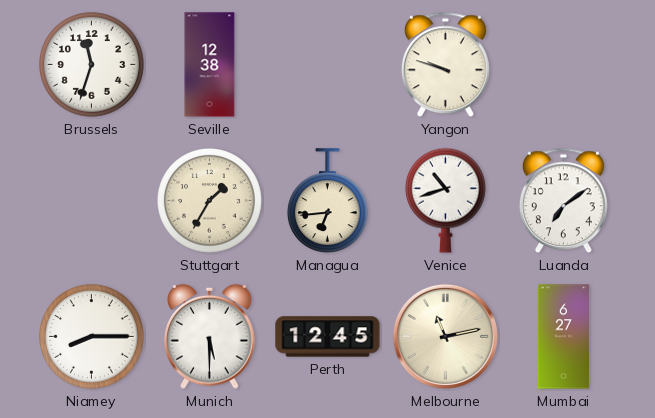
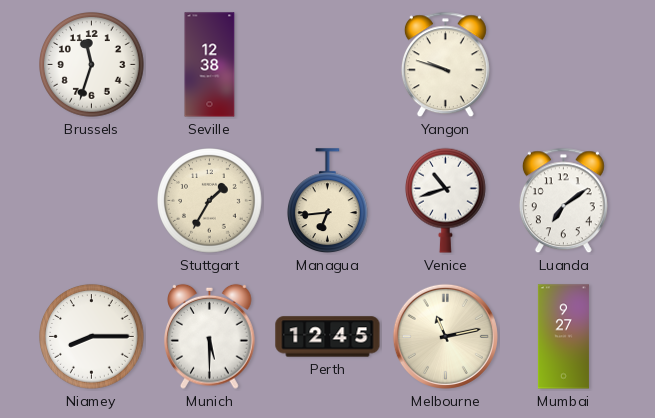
Mumbai: 6:27 -> 9:27
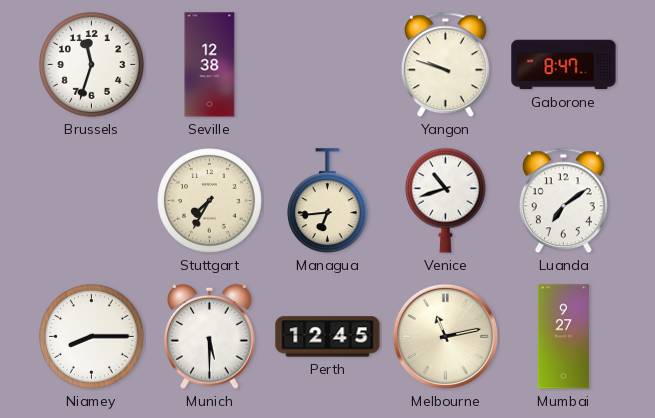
Gaborone: none -> 8:47
Stuttgart: 1:35 -> 7:35
